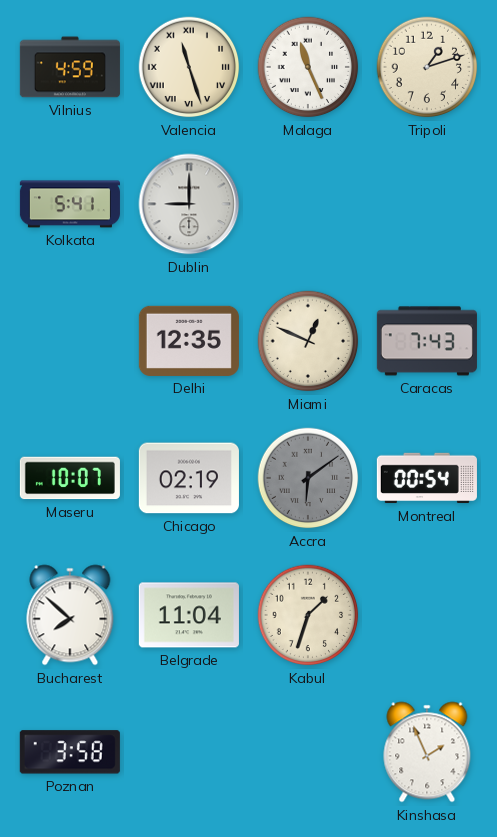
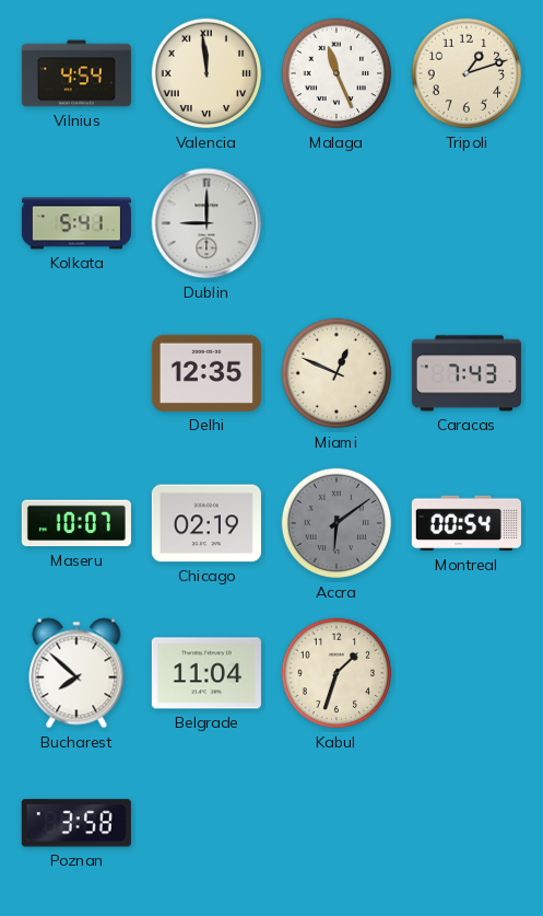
Vilnius: 4:59 -> 4:54
Valencia: 11:27 -> 11:59
Kinshasa: 1:56 -> none
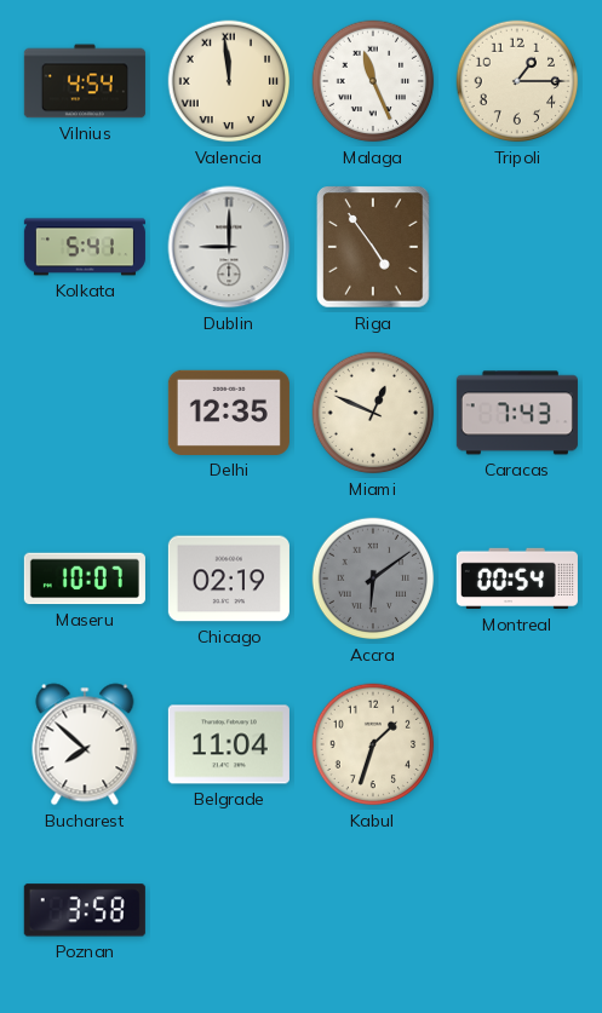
Tripoli: 1:12 -> 1:15
Riga: none -> 4:54
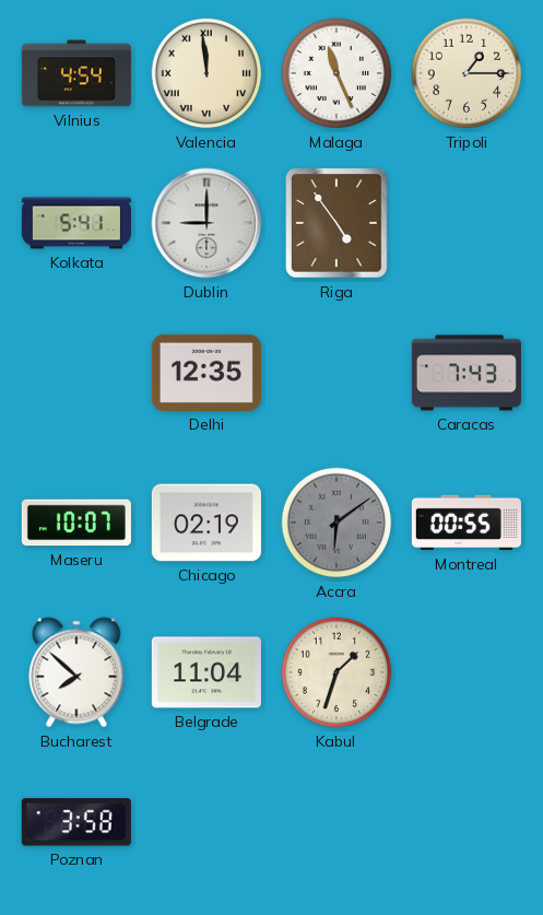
Miami: 12:49 -> none
Montreal: 00:54 -> 00:55
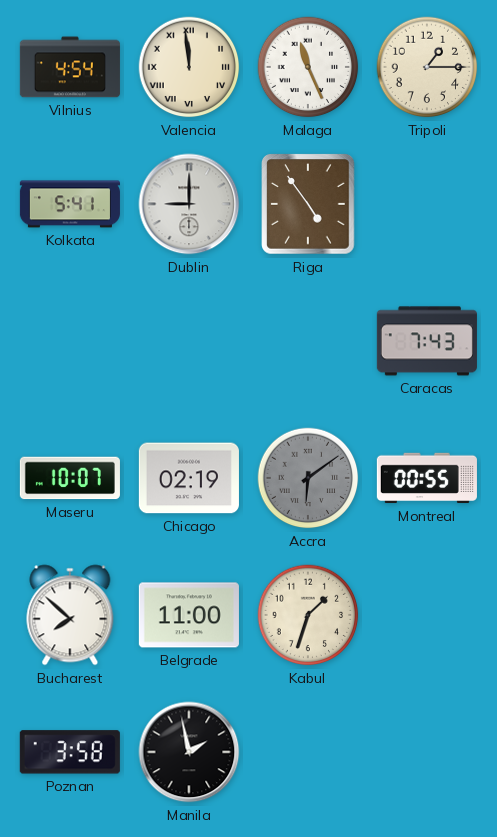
Delhi: 12:35 -> none
Belgrade: 11:04 -> 11:00
Manila: none -> 1:58
